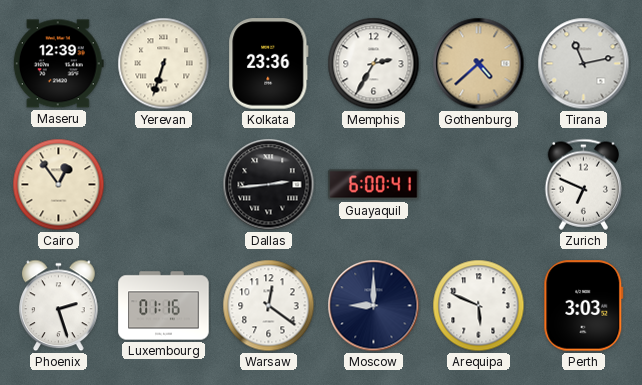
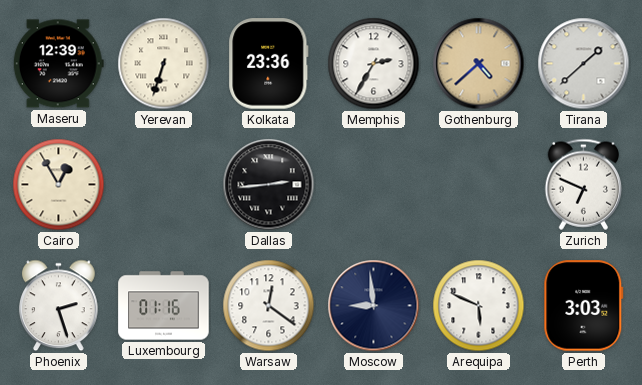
Tirana: 11:13 -> 1:38
Cairo: 12:54 -> 12:55
Guayaquil: 6:00 -> none
Moscow: 9:00 -> 8:59
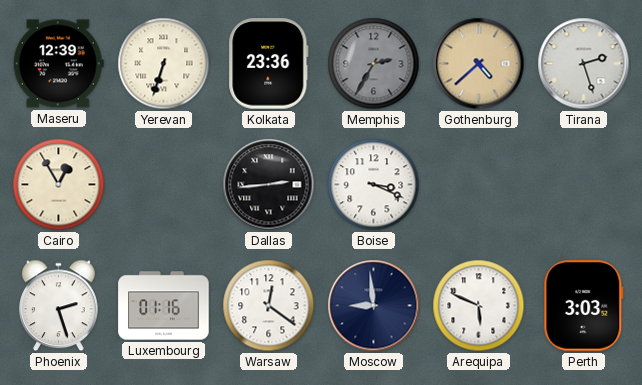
Memphis dial: white -> grey
Tirana: 1:38 -> 2:27
Boise: none -> 3:19
Zurich: 6:49 -> none
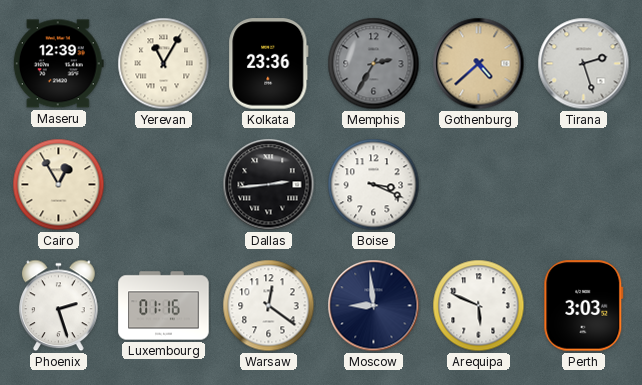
Yerevan: 6:33 -> 11:05
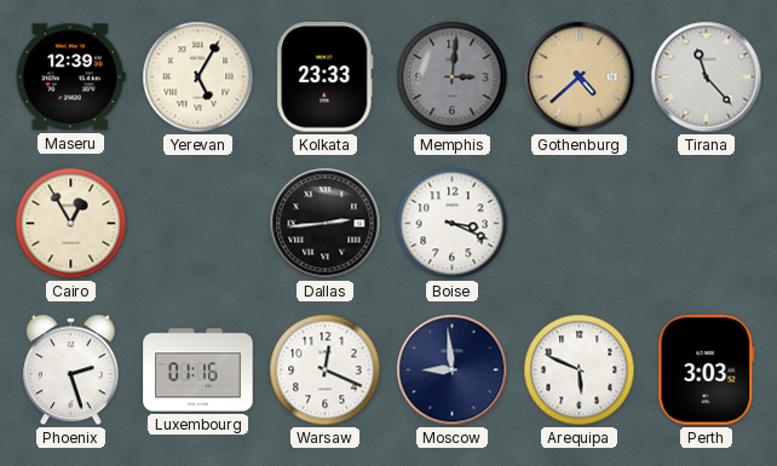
Yerevan: 11:05 -> 5:05
Kolkata: 23:36 -> 23:33
Memphis: 2:35 -> 3:01
Tirana: 2:27 -> 11:23
Warsaw: 12:21 -> 12:19
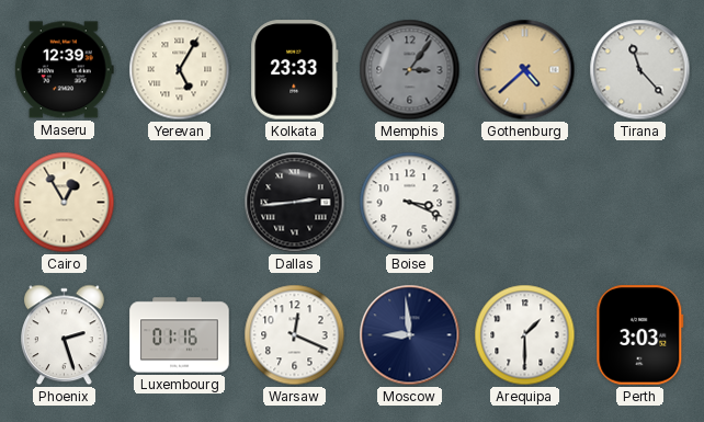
Memphis: 3:01 -> 3:06
Arequipa: 5:49 -> 1:30
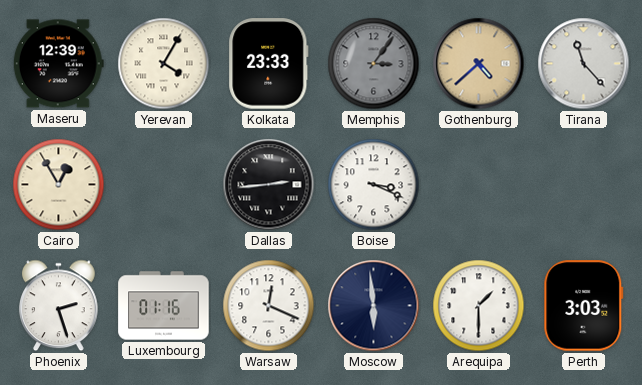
Yerevan: 5:05 -> 4:05
Moscow: 8:59 -> 5:59
